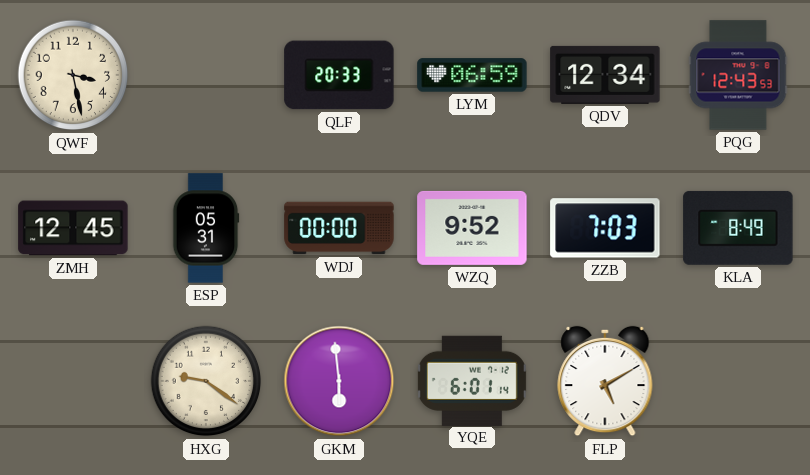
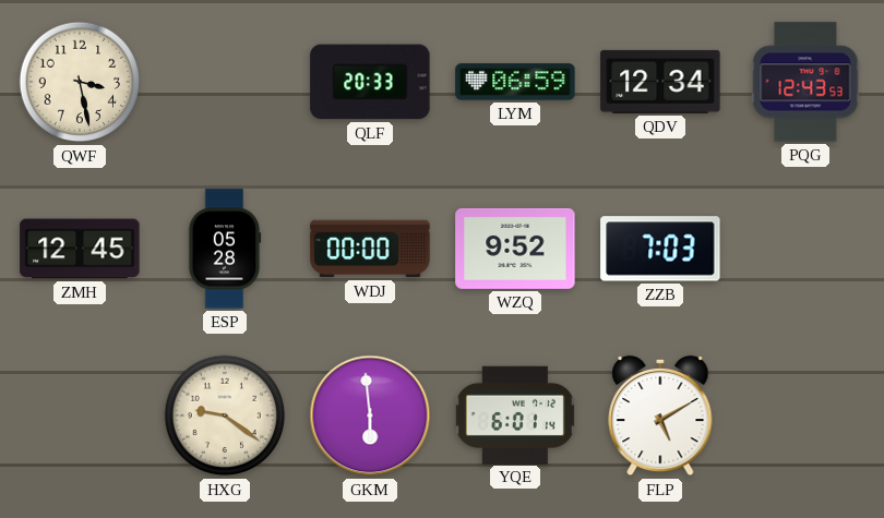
ESP: 05:31 -> 05:28
KLA: 8:49 -> none
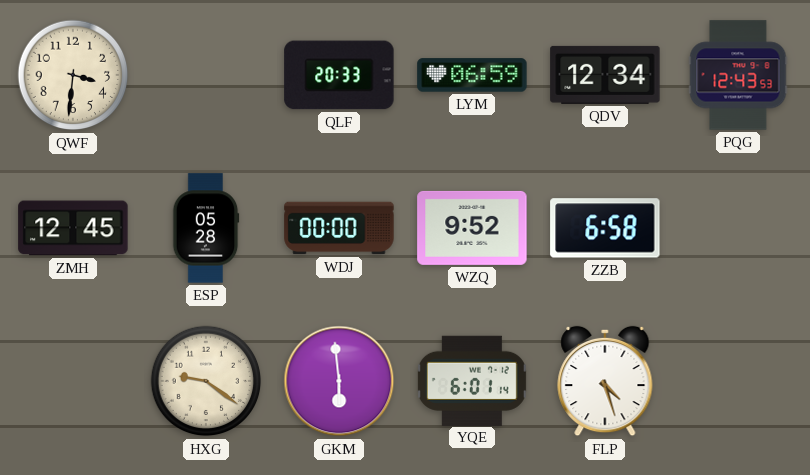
QWF: 3:28 -> 3:31
ZZB: 7:03 -> 6:58
FLP: 5:10 -> 4:27
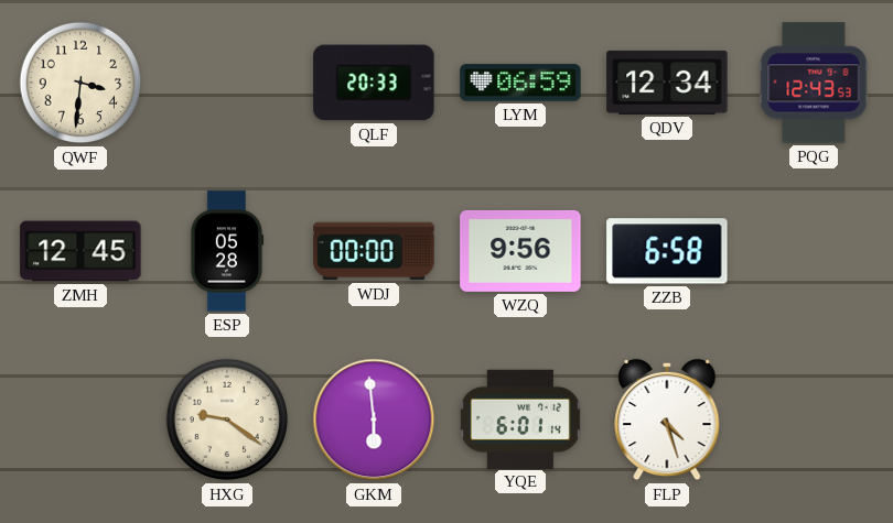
WZQ: 9:52 -> 9:56
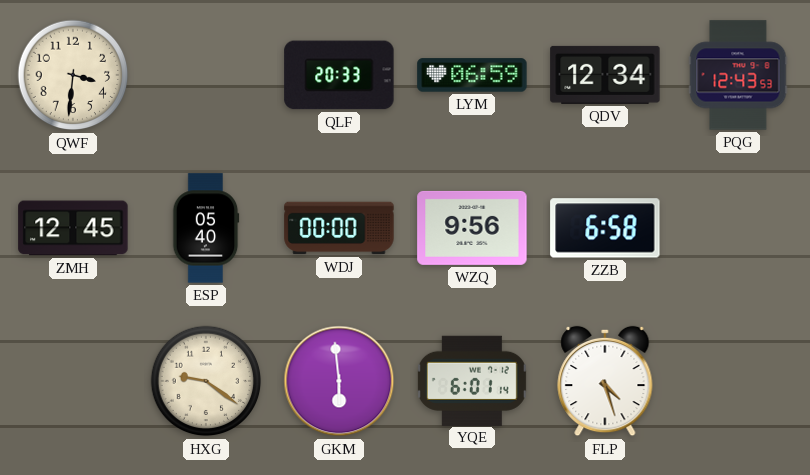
ESP: 05:28 -> 05:40
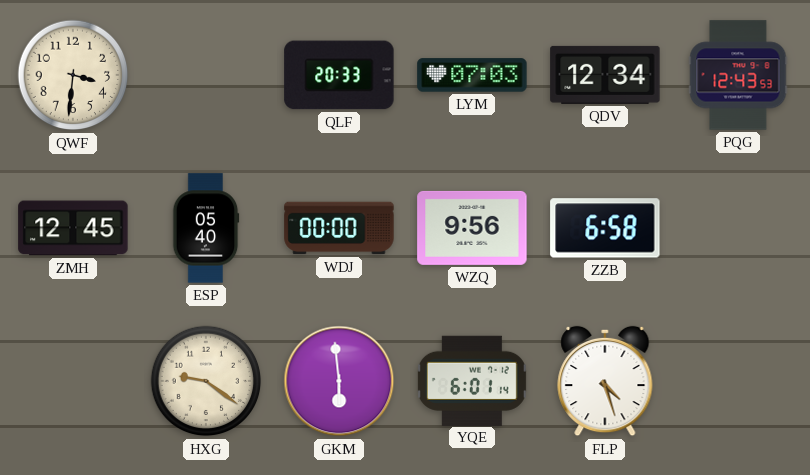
LYM: 06:59 -> 07:03
